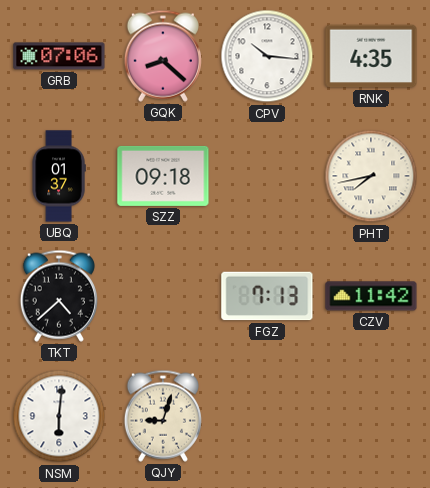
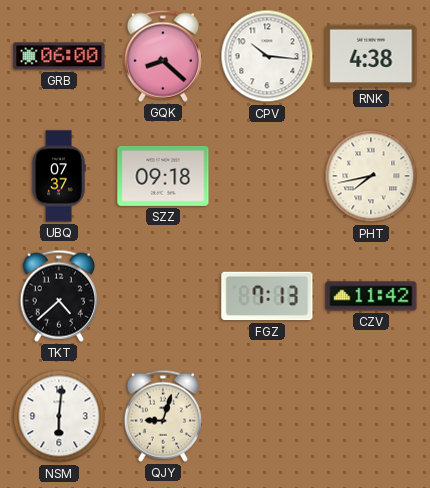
GRB: 07:06 -> 06:00
RNK: 4:35 -> 4:38
UBQ: 01:37 -> 07:37
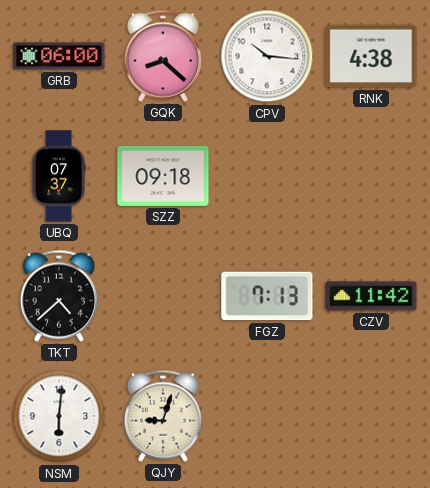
PHT: 7:43 -> none
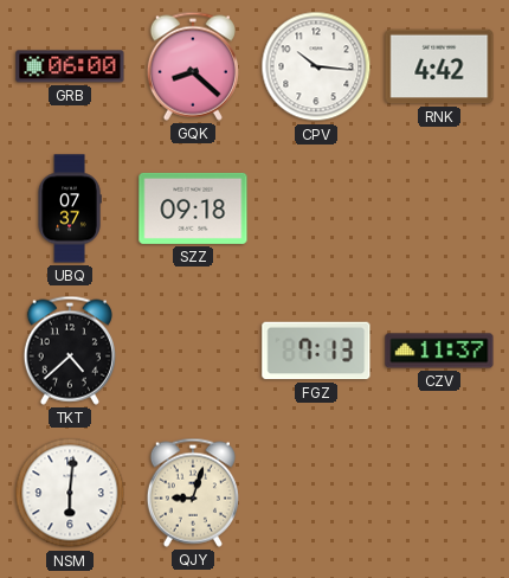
RNK: 4:38 -> 4:42
CZV: 11:42 -> 11:37
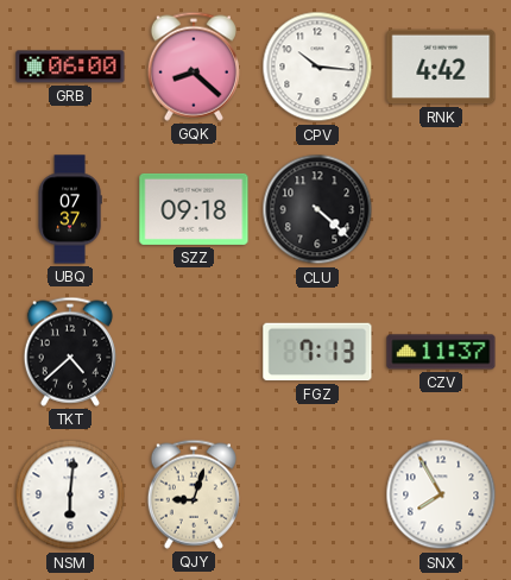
CLU: none -> 4:22
SNX: none -> 7:55
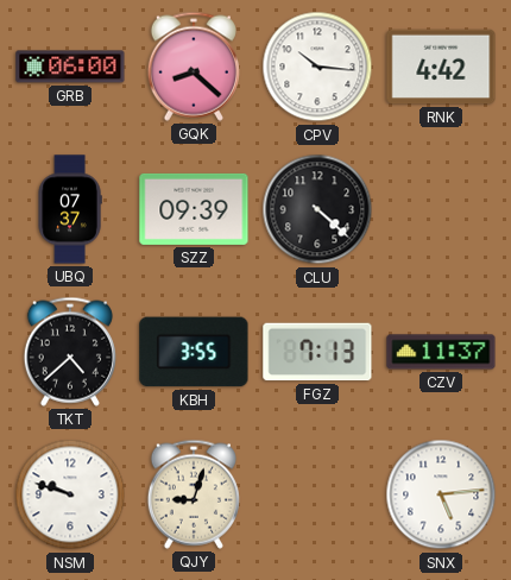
SZZ: 09:18 -> 09:39
KBH: none -> 3:55
NSM: 6:01 -> 9:48
SNX: 7:55 -> 5:14
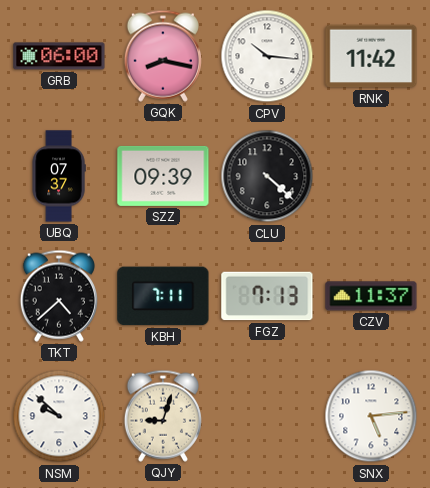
GQK: 8:22 -> 8:17
RNK: 4:42 -> 11:42
KBH: 3:55 -> 7:11
NSM: 9:48 -> 9:52
